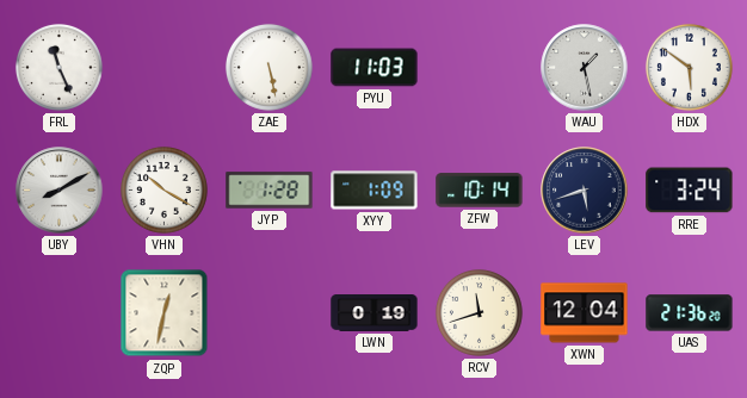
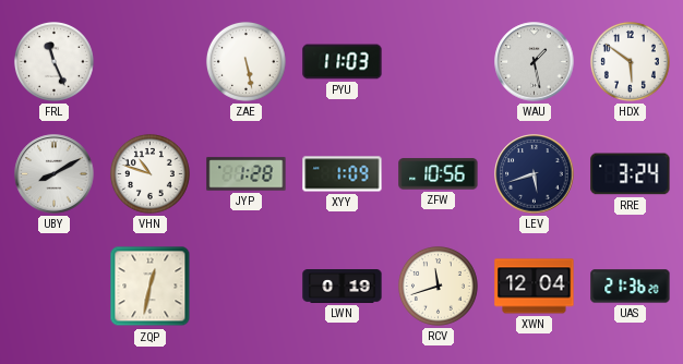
VHN: 10:20 -> 10:48
ZFW: 10:14 -> 10:56
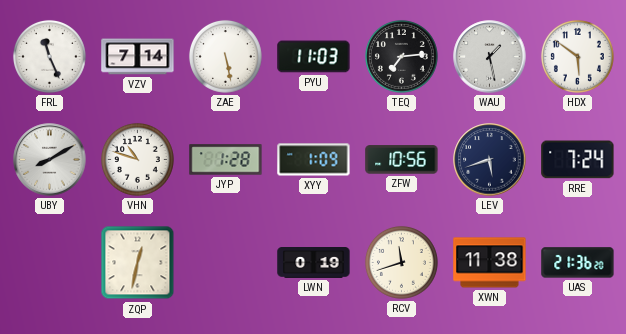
VZV: none -> 7:14
TEQ: none -> 7:14
RRE: 3:24 -> 7:24
XWN: 12:04 -> 11:38
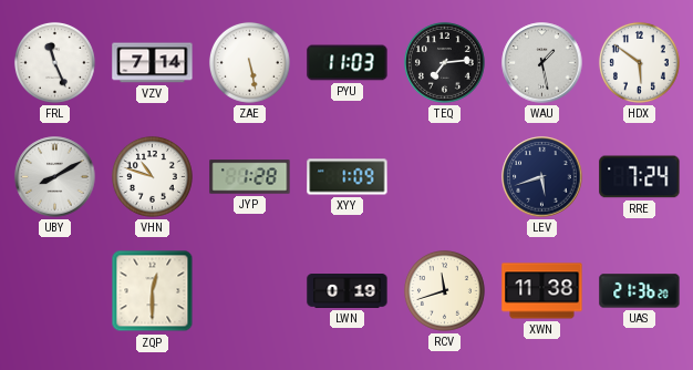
ZFW: 10:56 -> none
ZQP: 12:32 -> 12:30
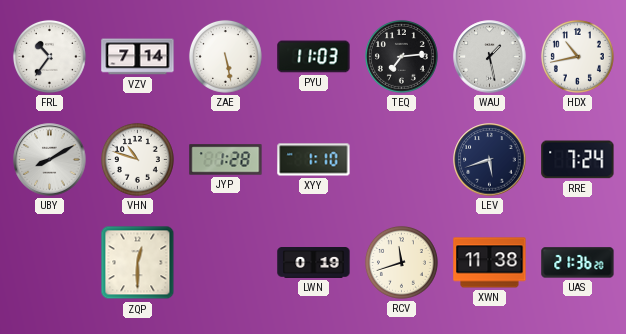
FRL: 11:26 -> 10:36
HDX: 5:51 -> 10:43
XYY: 1:09 -> 1:10
